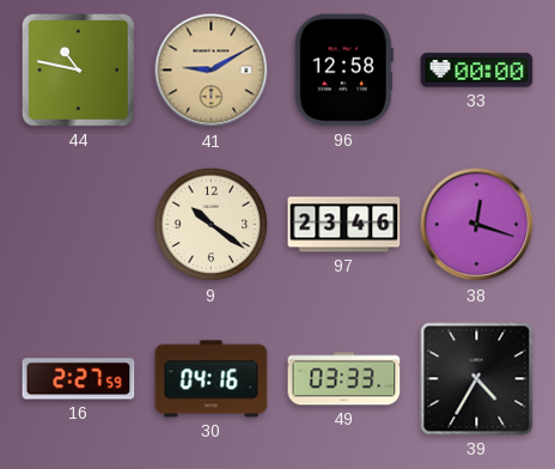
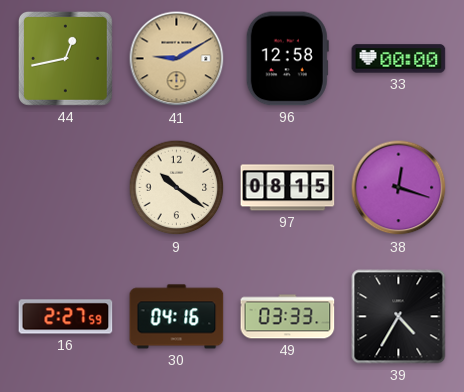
44: 10:47 -> 12:43
97: 23:46 -> 08:15
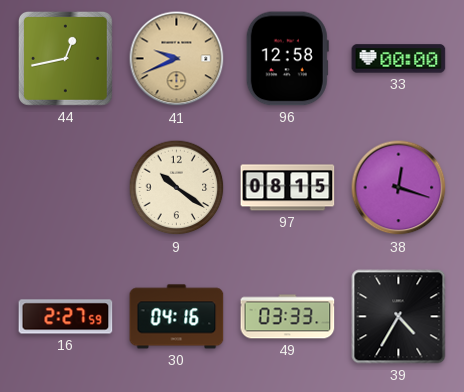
41: 9:10 -> 9:41
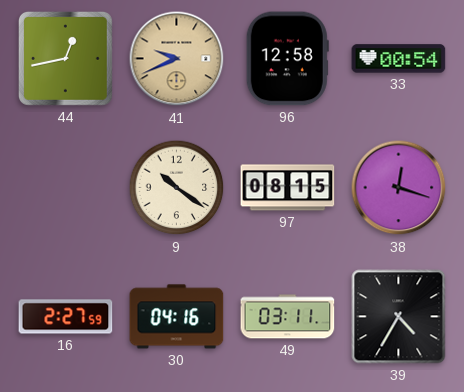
33: 00:00 -> 00:54
49: 03:33 -> 03:11
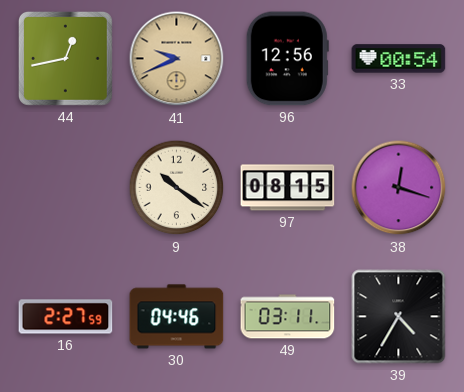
96: 12:58 -> 12:56
30: 04:16 -> 04:46
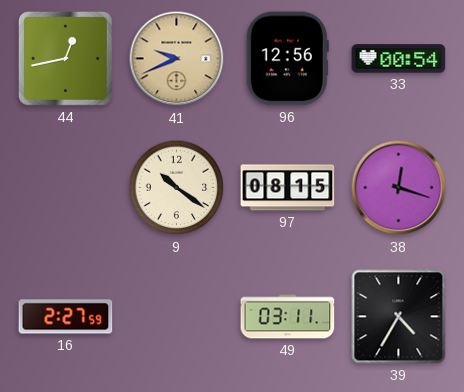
30: 04:46 -> none
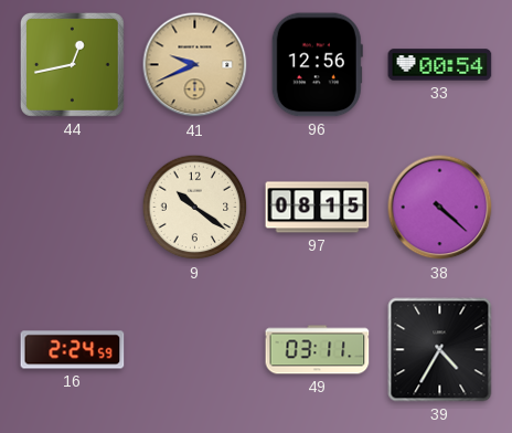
38: 12:18 -> 4:22
16: 2:27 -> 2:24
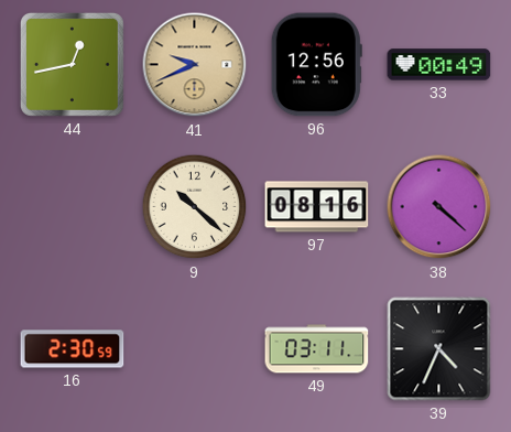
33: 00:54 -> 00:49
9: 10:21 -> 10:22
97: 08:15 -> 08:16
16: 2:24 -> 2:30
39: 4:35 -> 4:34
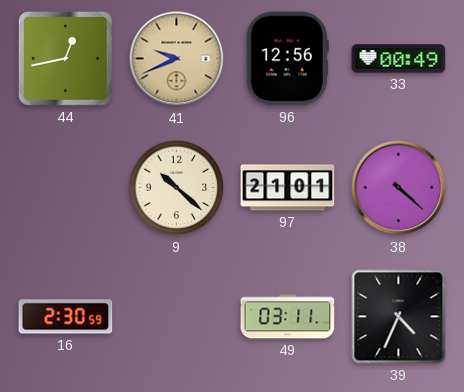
97: 08:16 -> 21:01
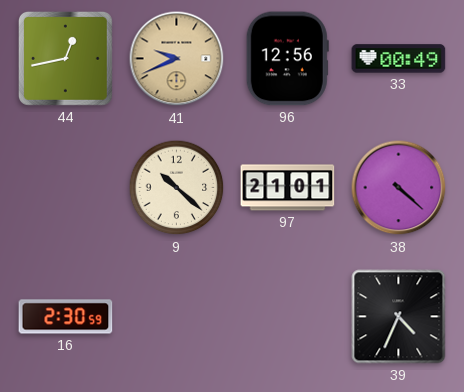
49: 03:11 -> none
